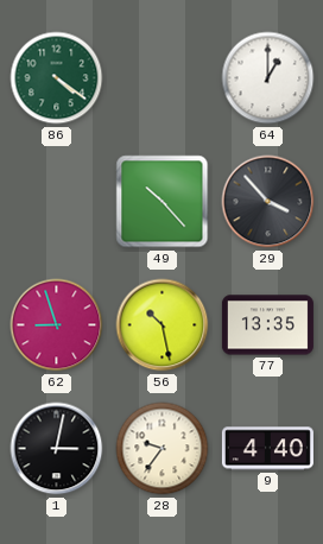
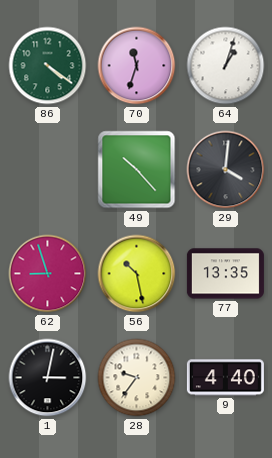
70: none -> 11:33
64: 1:00 -> 1:03
29: 3:53 -> 4:01
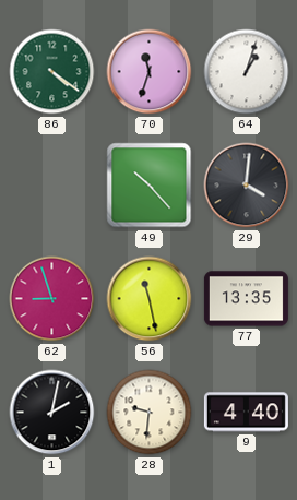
56: 10:28 -> 11:28
1: 3:02 -> 2:02
28: 9:36 -> 9:31
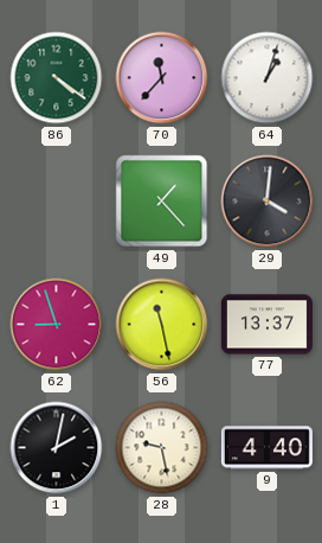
70: 11:33 -> 11:37
49: 10:23 -> 1:23
77: 13:35 -> 13:37
28: 9:31 -> 9:28
